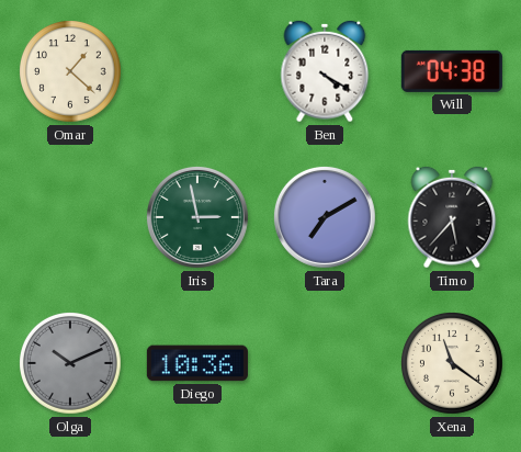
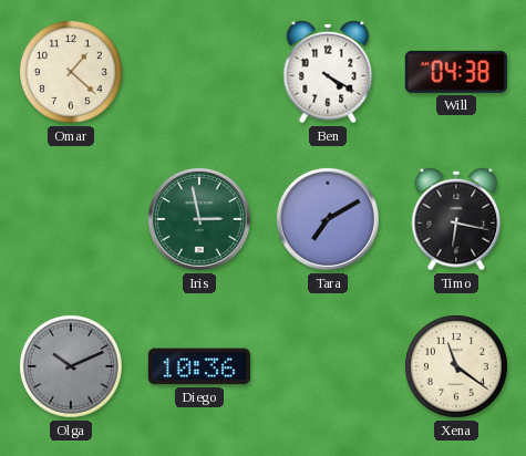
Timo: 5:37 -> 6:17
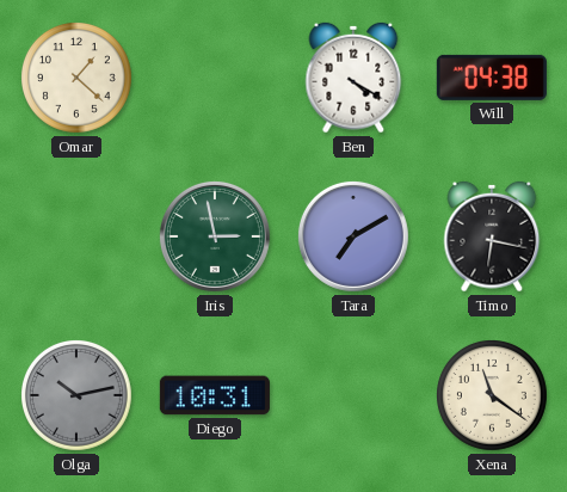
Olga: 10:11 -> 10:13
Diego: 10:36 -> 10:31
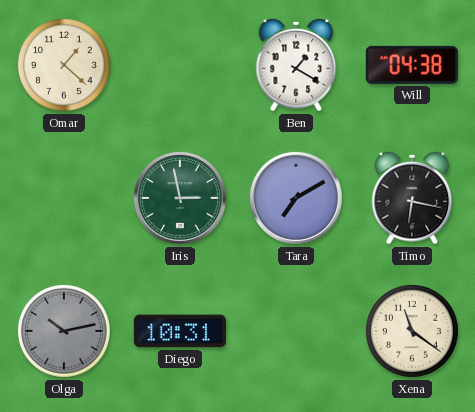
Ben: 4:20 -> 1:20
